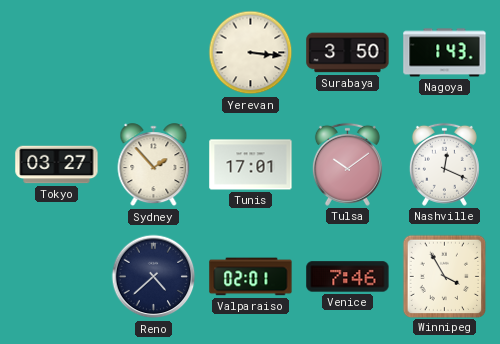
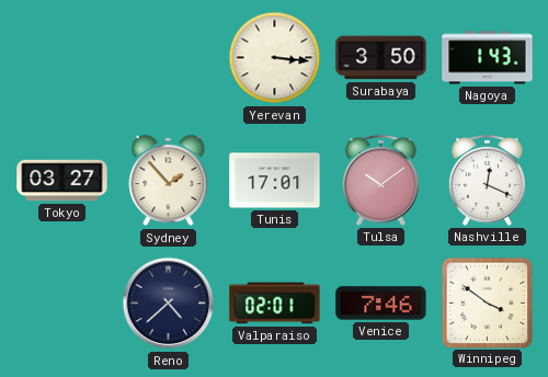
Winnipeg: 3:55 -> 3:51
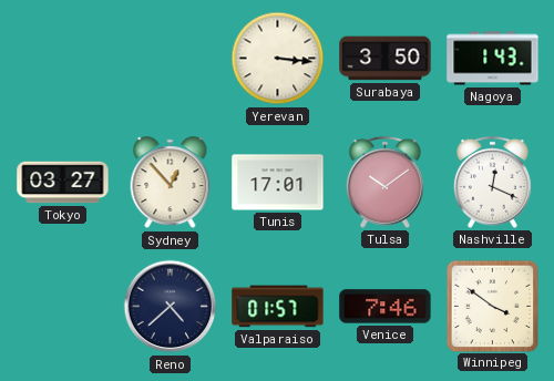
Sydney: 1:53 -> 12:53
Valparaiso: 02:01 -> 01:57
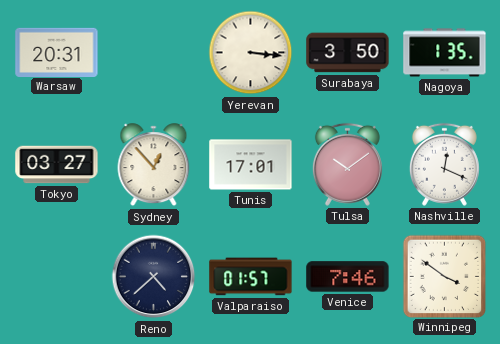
Warsaw: none -> 20:31
Nagoya: 1:43 -> 1:35
